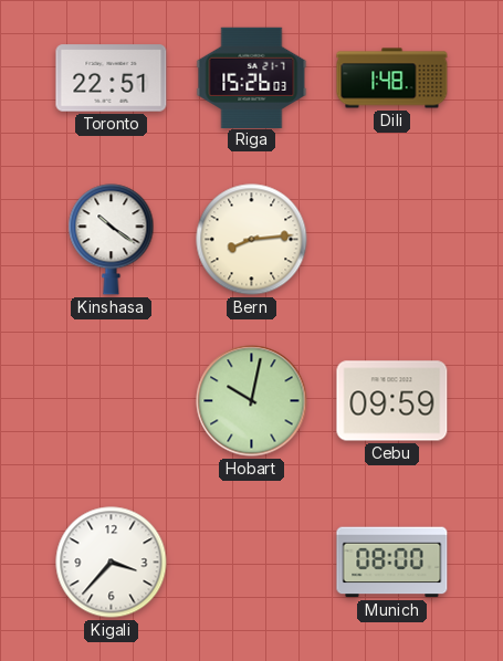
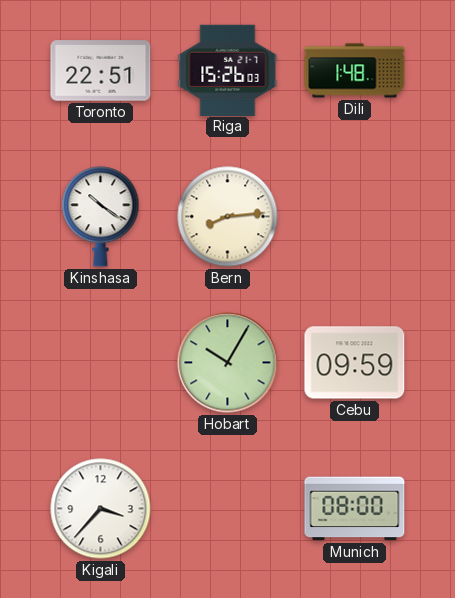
Hobart: 10:02 -> 10:05
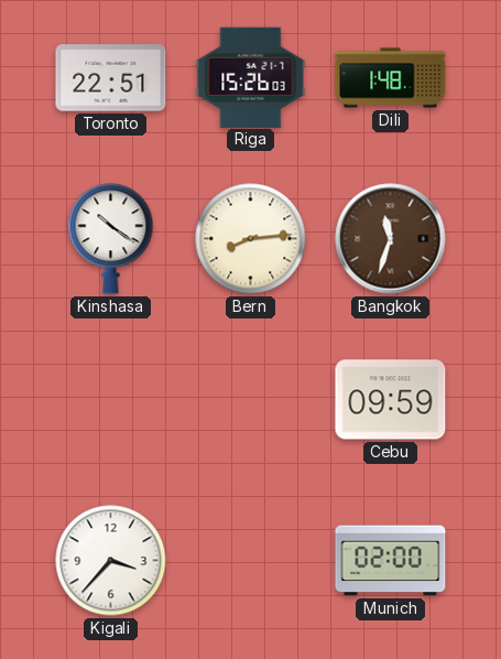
Bangkok: none -> 11:33
Hobart: 10:05 -> none
Munich: 08:00 -> 02:00
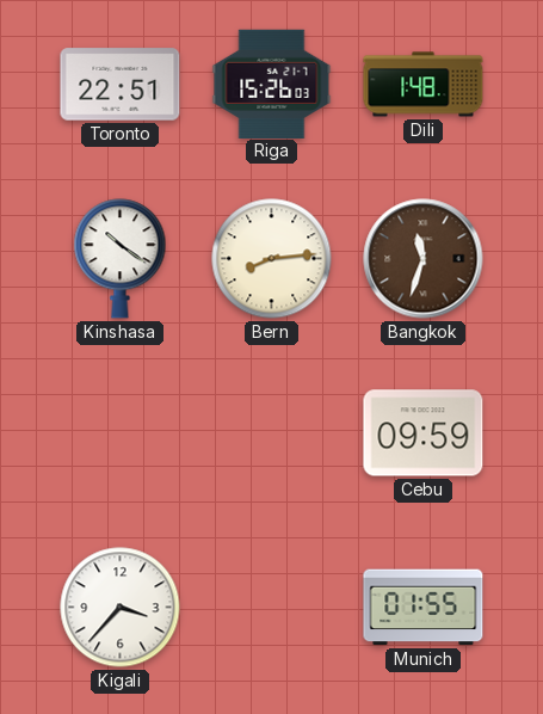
Munich: 02:00 -> 01:55
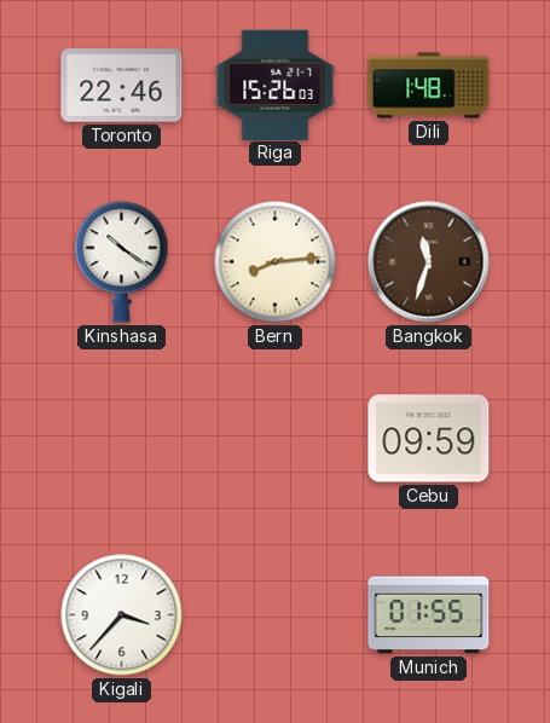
Toronto: 22:51 -> 22:46
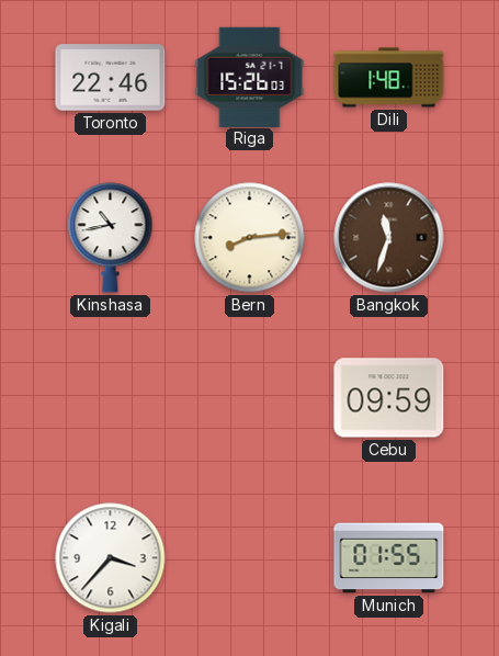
Kinshasa: 10:21 -> 10:43
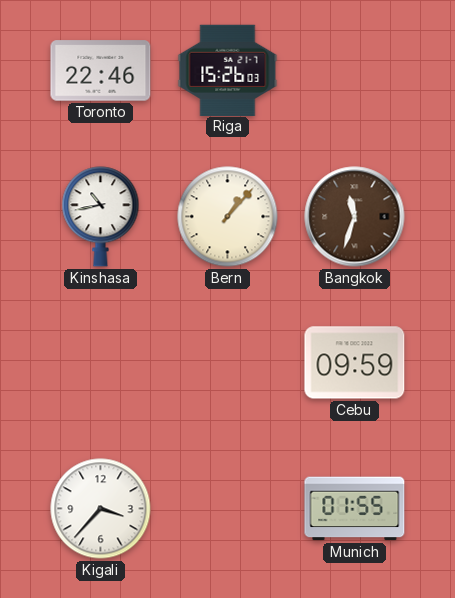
Dili: 1:48 -> none
Bern: 8:14 -> 1:07
